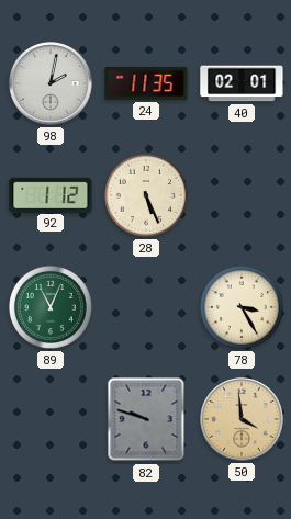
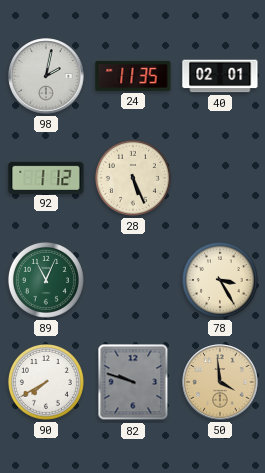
90: none -> 7:40
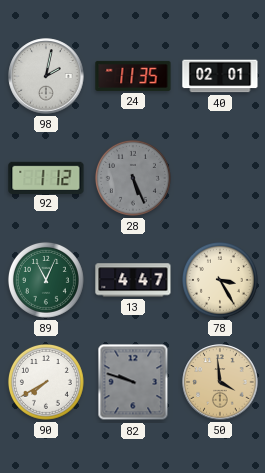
28 dial: cream -> grey
13: none -> 4:47
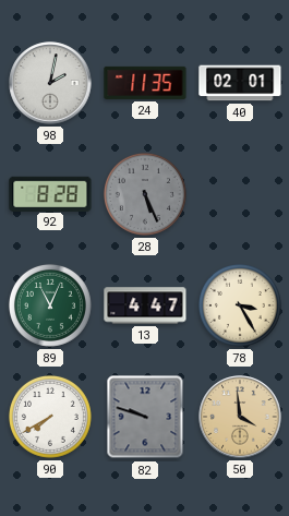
92: 1:12 -> 8:28
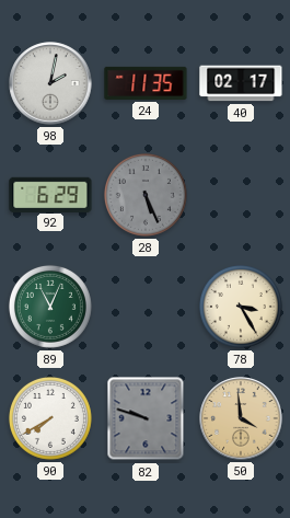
40: 02:01 -> 02:17
92: 8:28 -> 6:29
13: 4:47 -> none
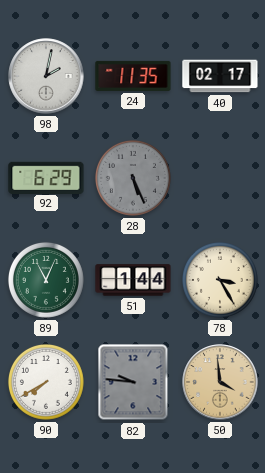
51: none -> 1:44
82: 9:48 -> 9:46
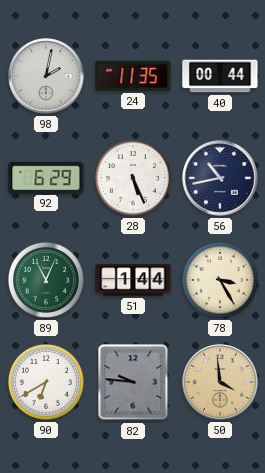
40: 02:17 -> 00:44
28 dial: grey -> white
56: none -> 10:43
90: 7:40 -> 6:40
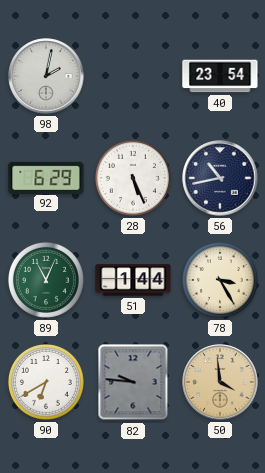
24: 11:35 -> none
40: 00:44 -> 23:54
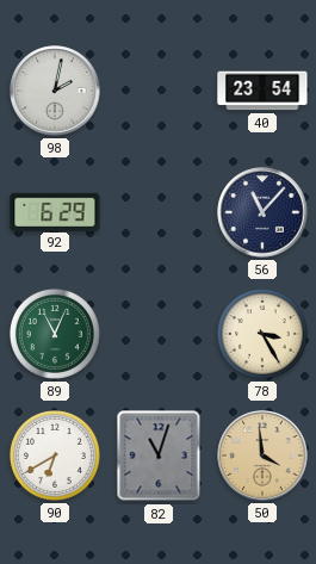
28: 5:26 -> none
56: 10:43 -> 11:07
51: 1:44 -> none
82: 9:46 -> 11:03
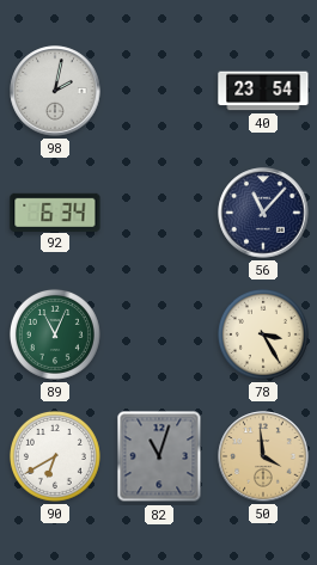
92: 6:29 -> 6:34
